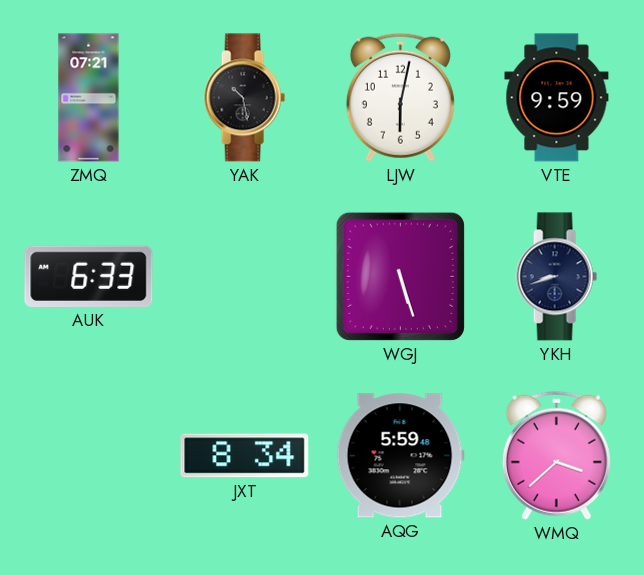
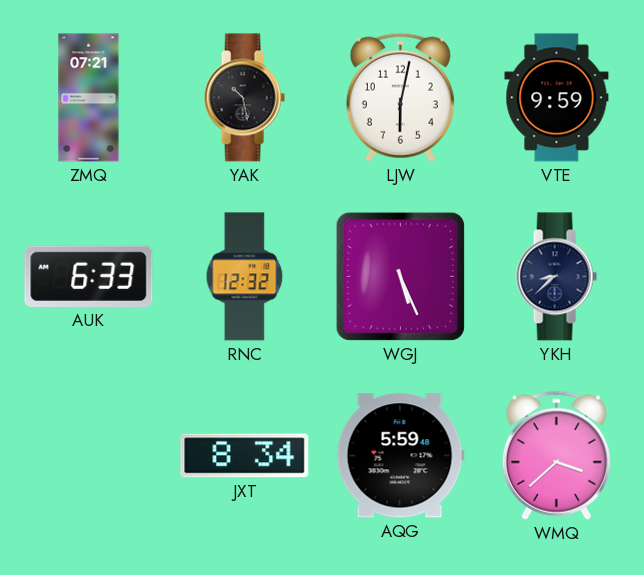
RNC: none -> 12:32
WGJ: 5:27 -> 5:26
YKH: 8:42 -> 8:38
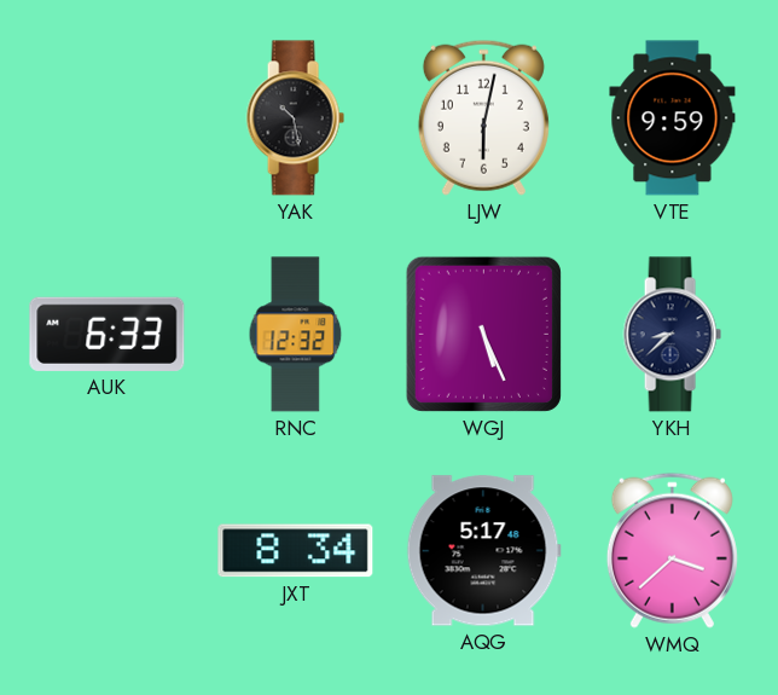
ZMQ: 07:21 -> none
AQG: 5:59 -> 5:17
